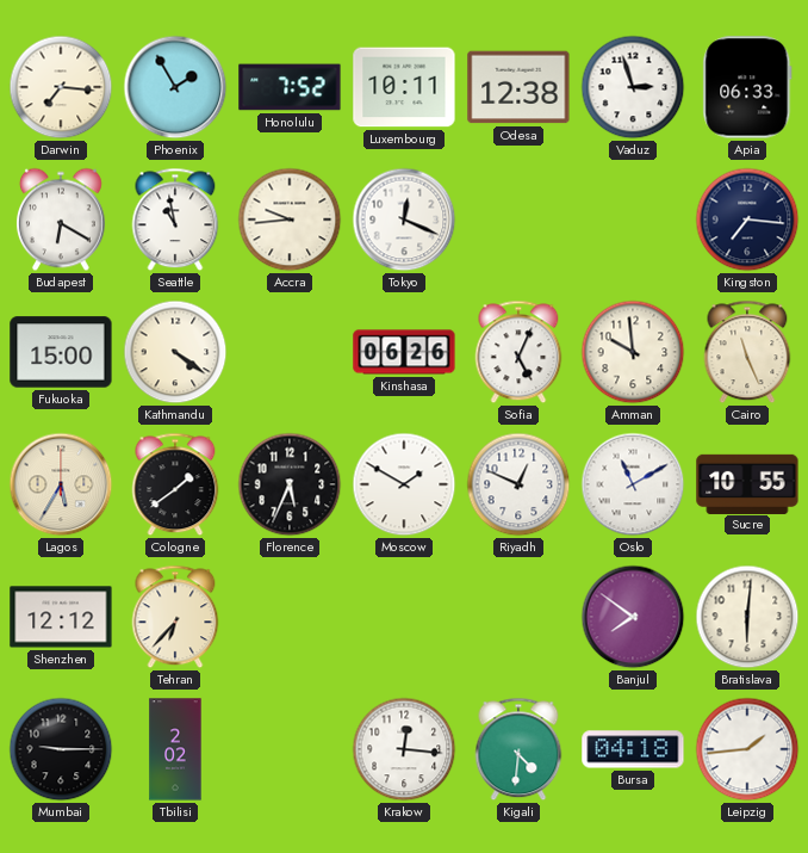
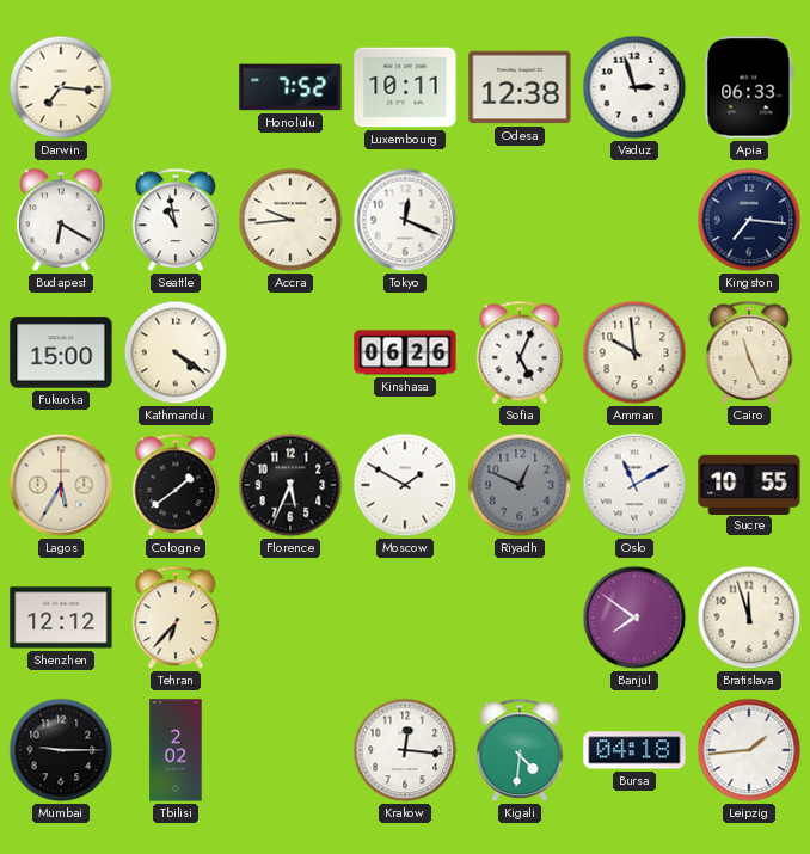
Phoenix: 1:55 -> none
Riyadh dial: white -> grey
Bratislava: 6:01 -> 11:57
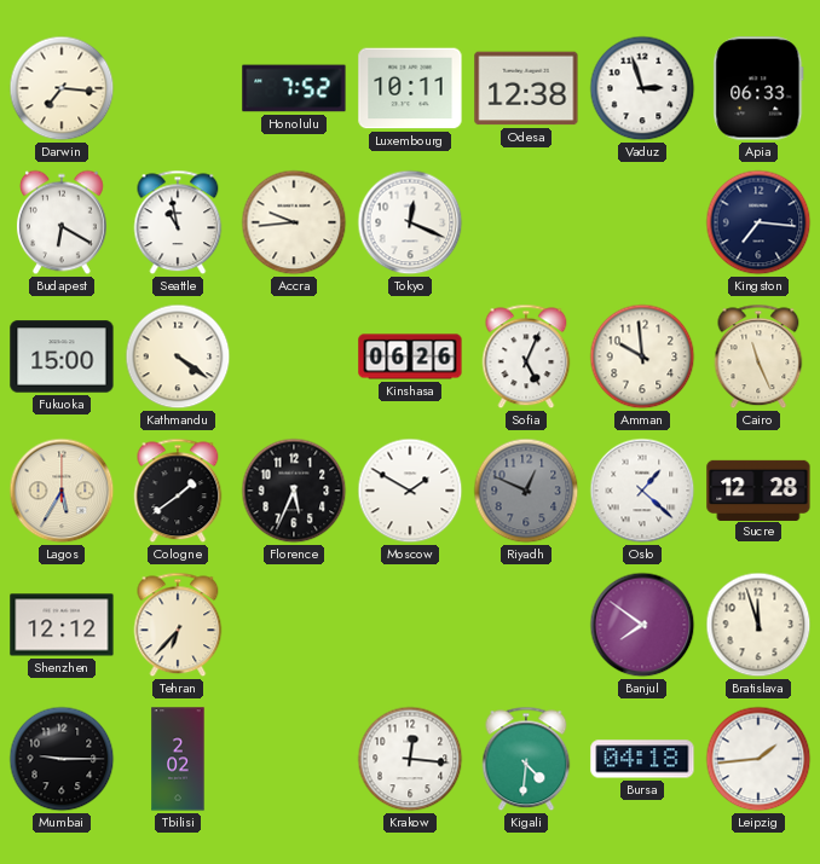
Oslo: 11:10 -> 1:22
Sucre: 10:55 -> 12:28
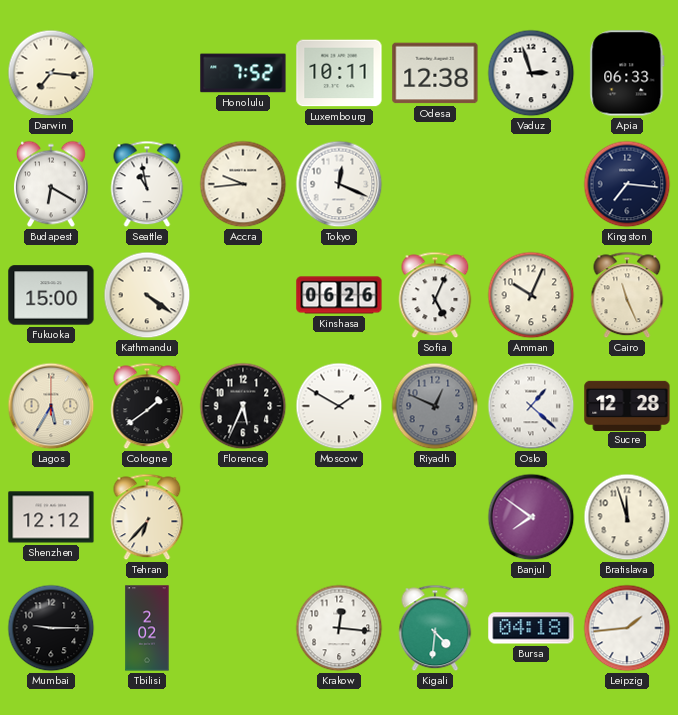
Amman: 9:59 -> 10:04
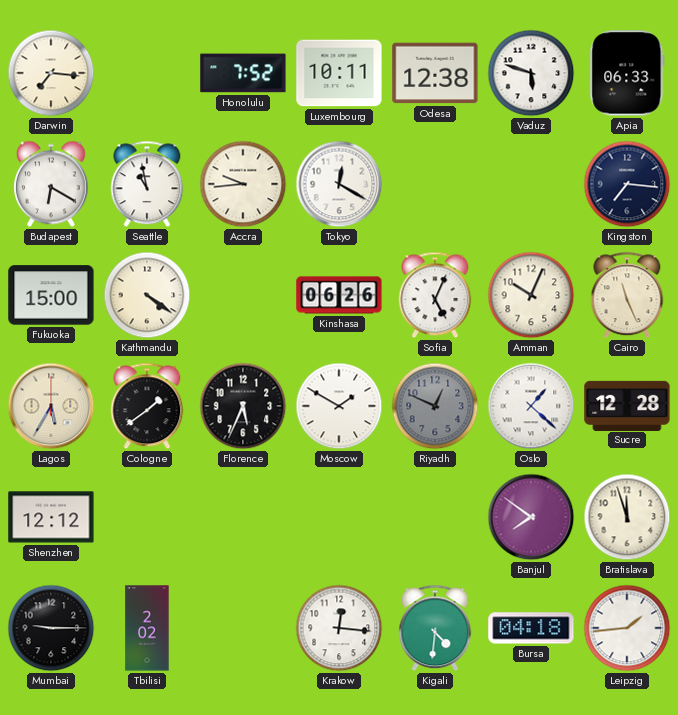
Vaduz: 2:57 -> 5:48
Tokyo: 12:19 -> 12:20
Tehran: 6:37 -> none
